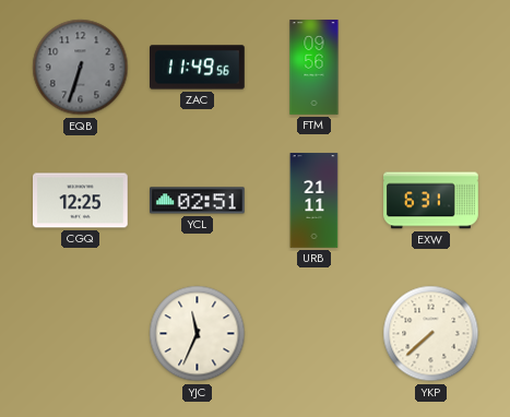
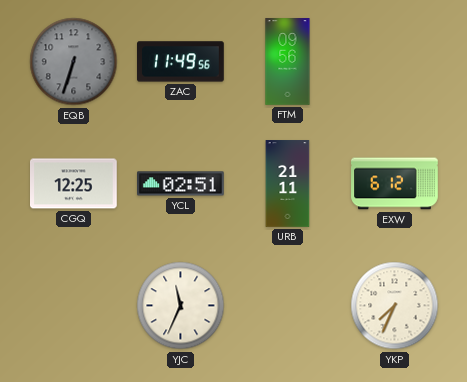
EXW: 6:31 -> 6:12
YKP: 7:38 -> 7:34
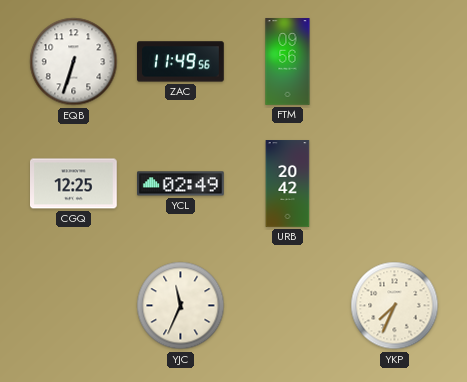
EQB dial: grey -> white
YCL: 02:51 -> 02:49
URB: 21:11 -> 20:42
EXW: 6:12 -> none
